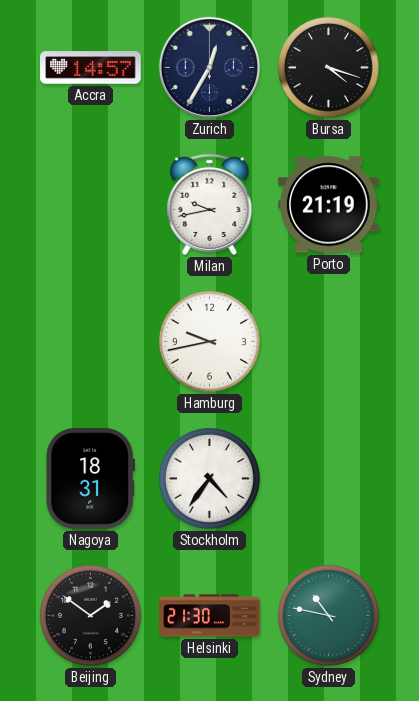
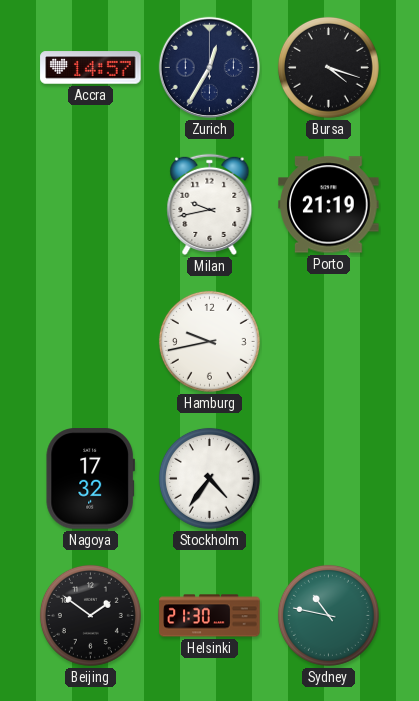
Nagoya: 18:31 -> 17:32
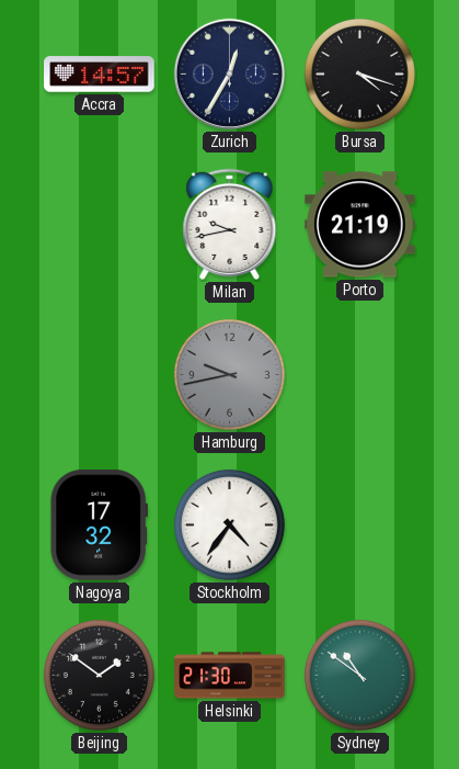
Hamburg dial: white -> grey
Sydney: 10:47 -> 10:51
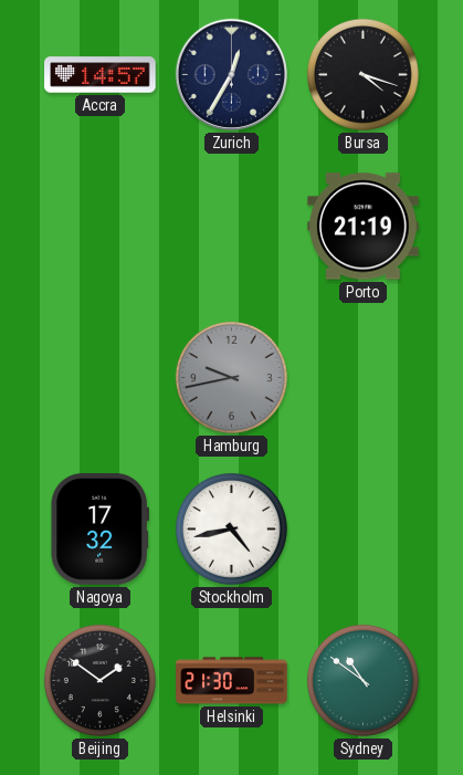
Milan: 9:43 -> none
Stockholm: 4:36 -> 4:43
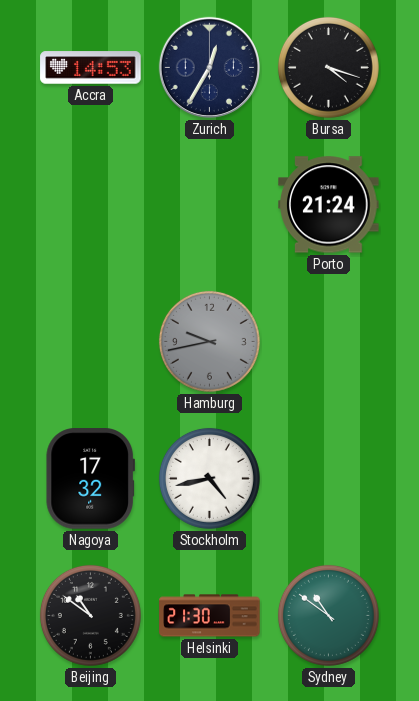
Accra: 14:57 -> 14:53
Porto: 21:19 -> 21:24
Beijing: 1:51 -> 10:51
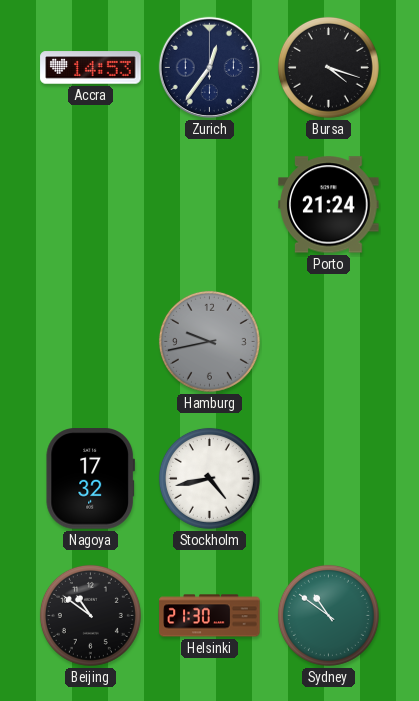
Zurich: 12:35 -> 12:36
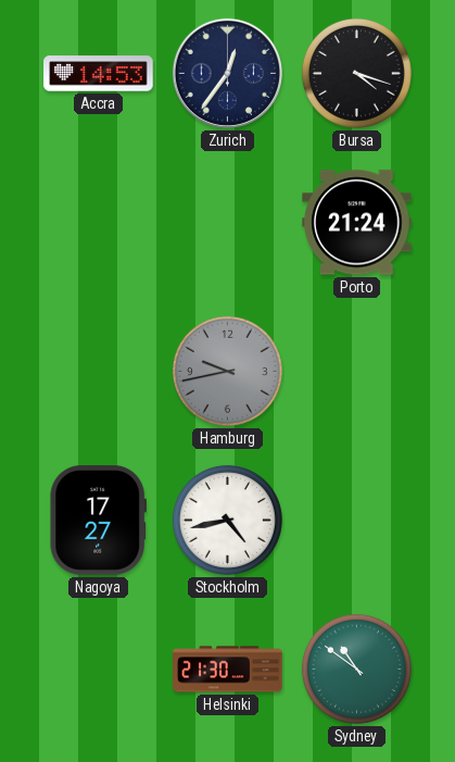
Nagoya: 17:32 -> 17:27
Beijing: 10:51 -> none
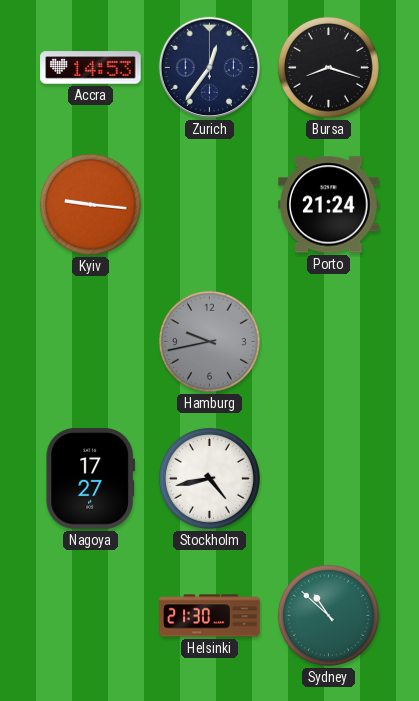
Bursa: 4:18 -> 8:18
Kyiv: none -> 9:16
Sydney: 10:51 -> 10:52
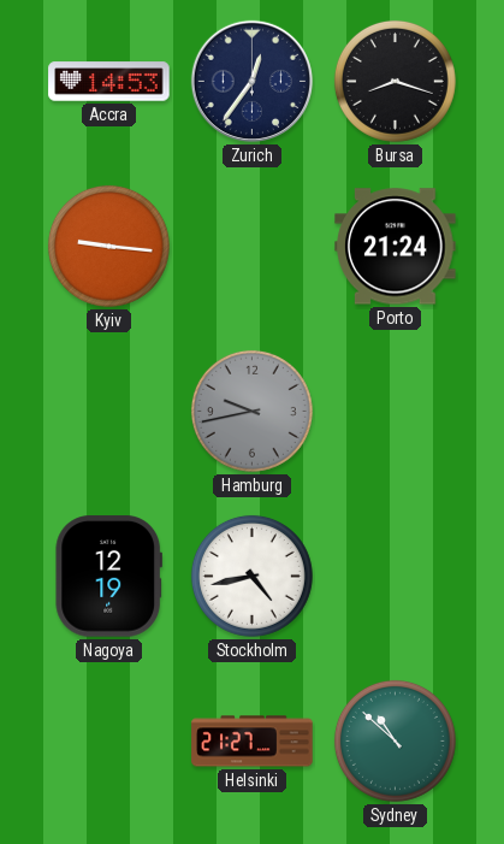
Nagoya: 17:27 -> 12:19
Helsinki: 21:30 -> 21:27
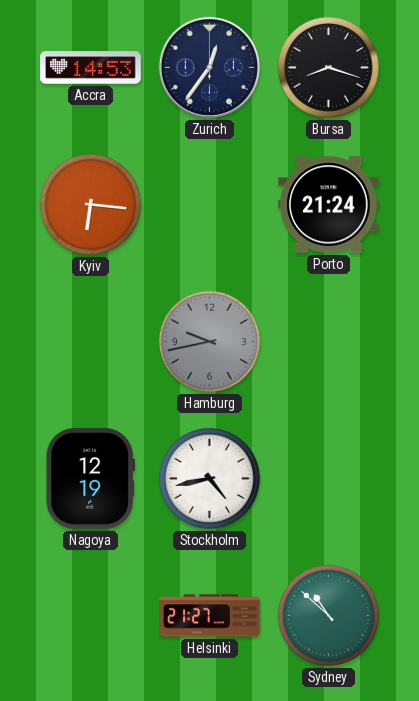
Kyiv: 9:16 -> 6:16
